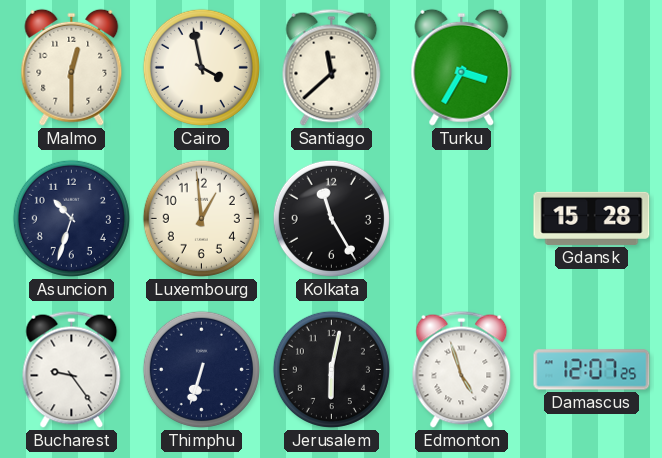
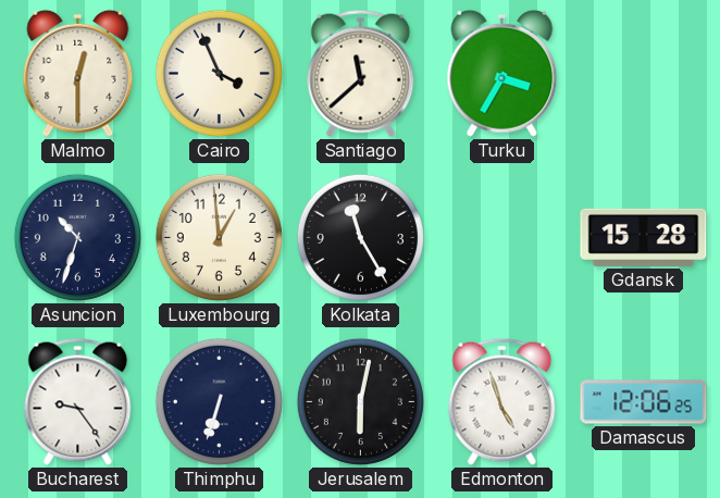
Cairo: 3:58 -> 3:56
Damascus: 12:07 -> 12:06
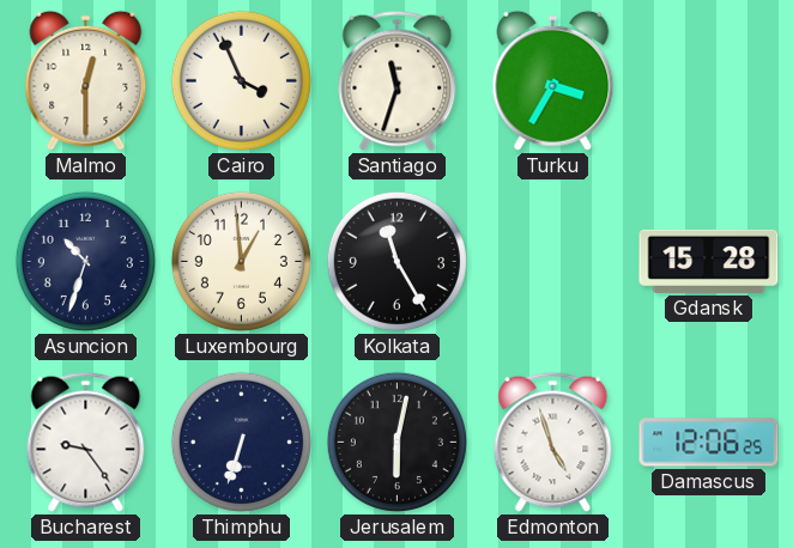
Santiago: 11:38 -> 11:33
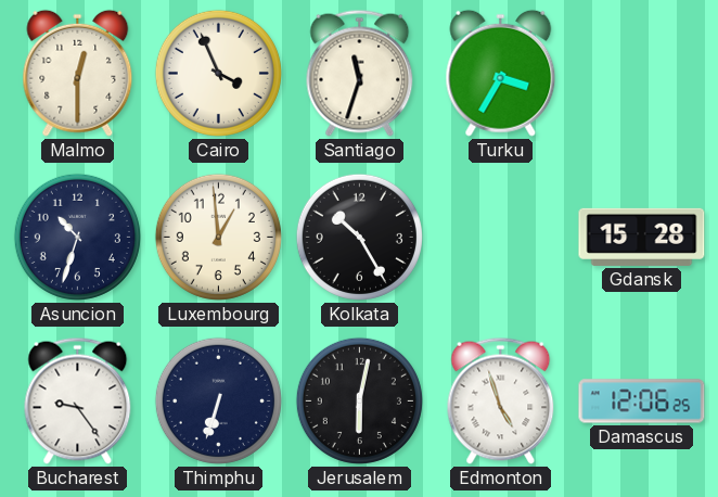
Kolkata: 11:25 -> 10:25
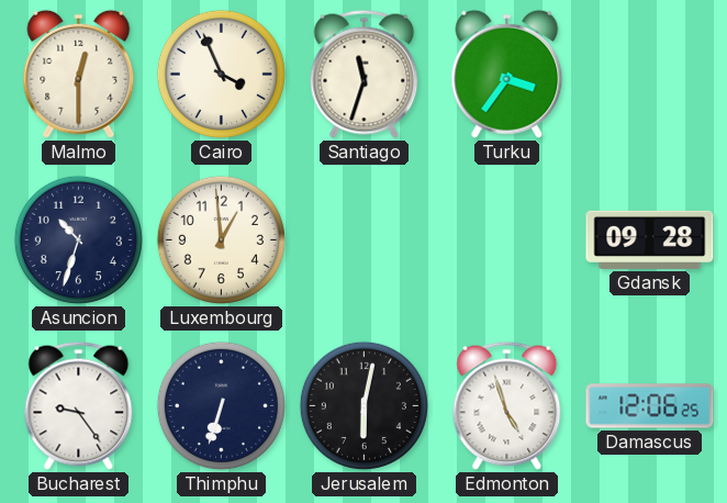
Turku: 3:35 -> 3:36
Kolkata: 10:25 -> none
Gdansk: 15:28 -> 09:28
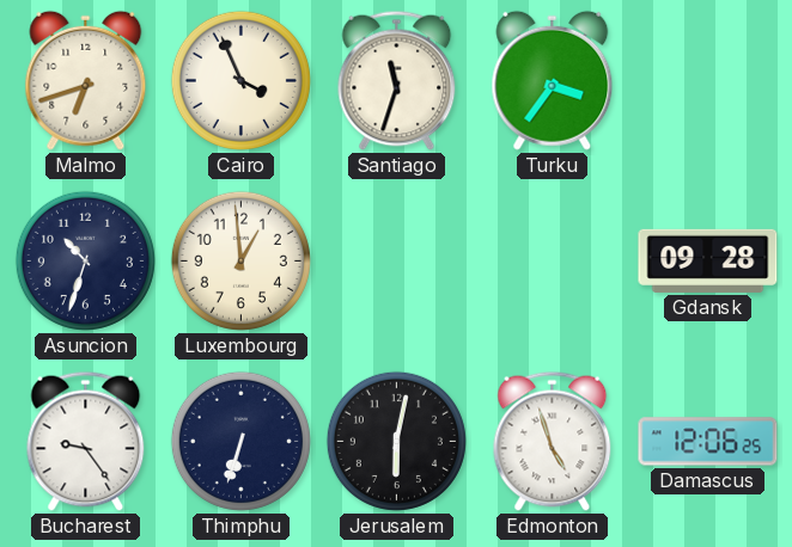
Malmo: 12:30 -> 6:42
